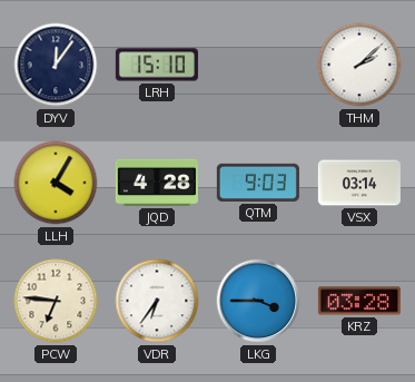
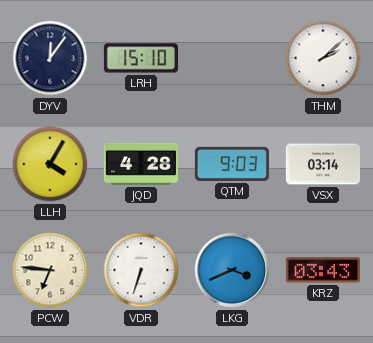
VDR: 6:36 -> 6:33
LKG: 3:45 -> 3:41
KRZ: 03:28 -> 03:43
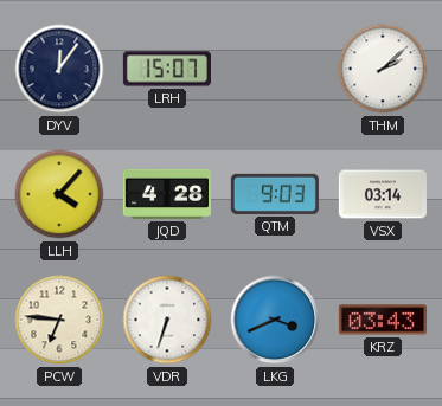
LRH: 15:10 -> 15:07
LLH: 4:05 -> 4:07
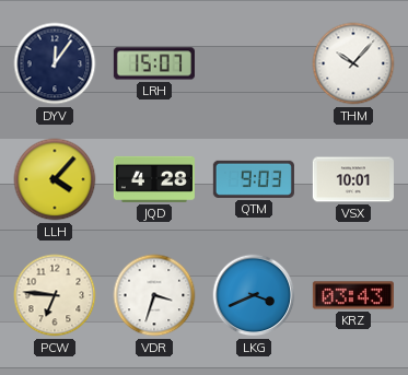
THM: 2:08 -> 10:07
VSX: 03:14 -> 10:01
VDR: 6:33 -> 3:33
